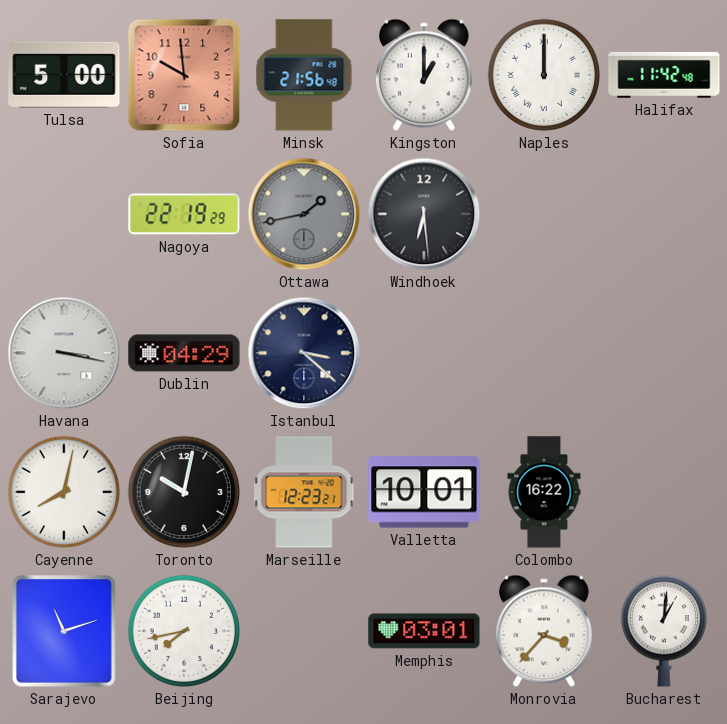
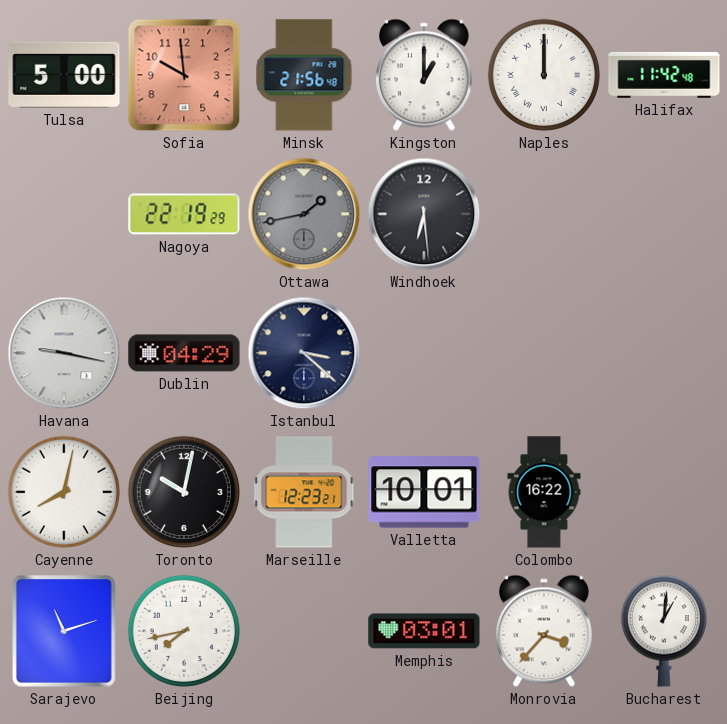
Havana: 3:17 -> 9:17
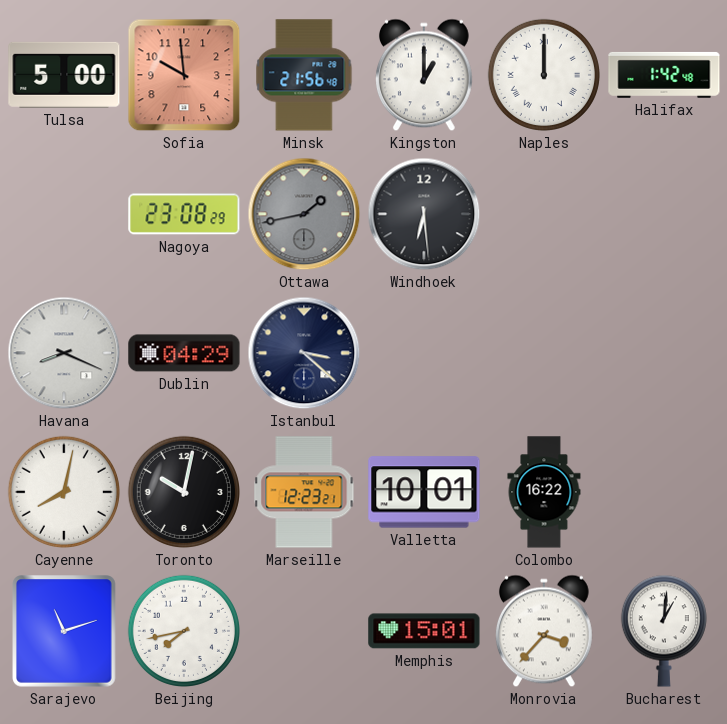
Halifax: 11:42 -> 1:42
Nagoya: 22:19 -> 23:08
Havana: 9:17 -> 8:19
Memphis: 03:01 -> 15:01
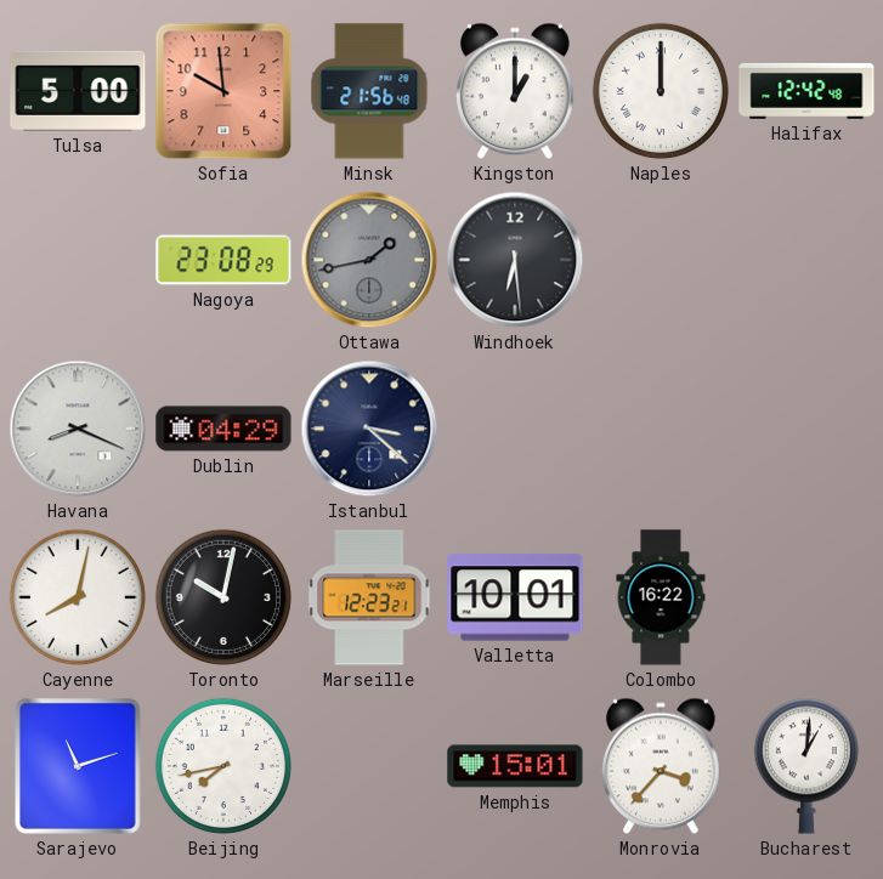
Halifax: 1:42 -> 12:42
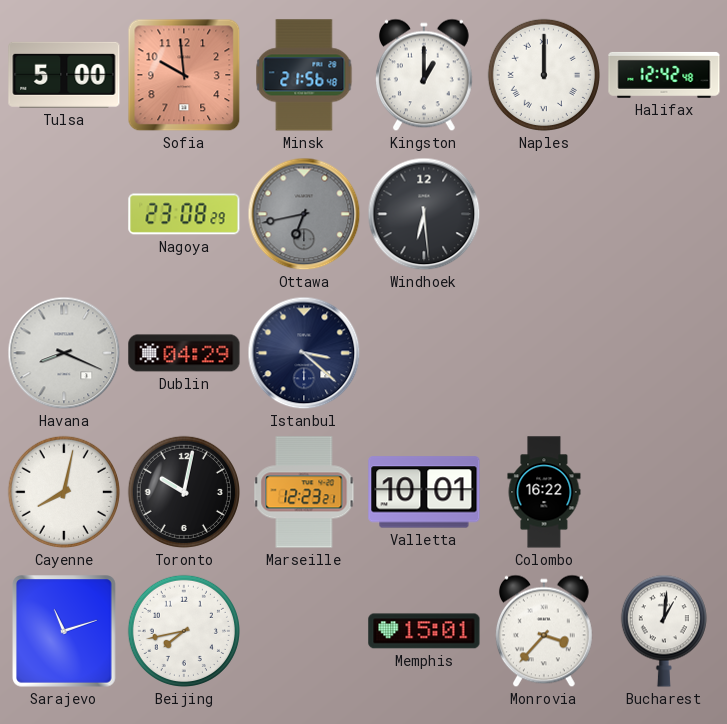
Ottawa: 1:43 -> 6:43
